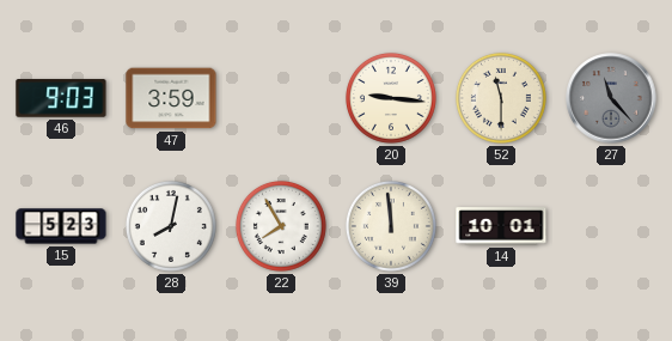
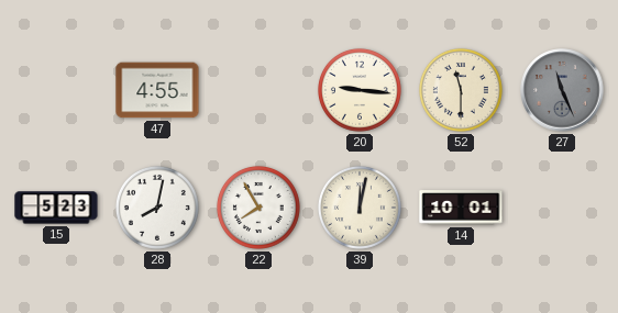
46: 9:03 -> none
47: 3:59 -> 4:55
27: 11:23 -> 11:26
39: 11:59 -> 12:02
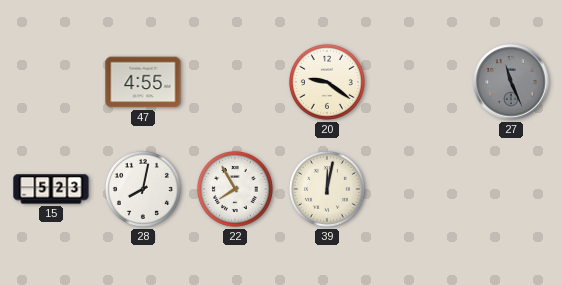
20: 9:16 -> 9:21
52: 11:30 -> none
14: 10:01 -> none
